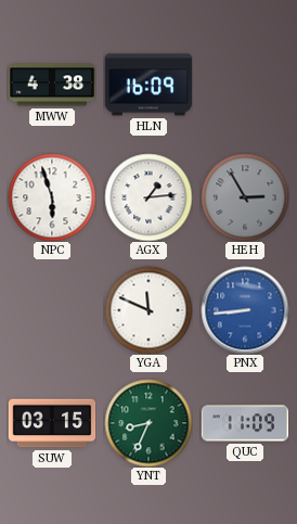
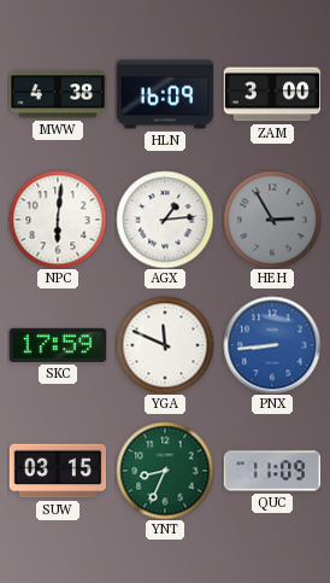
ZAM: none -> 3:00
NPC: 5:57 -> 6:01
SKC: none -> 17:59
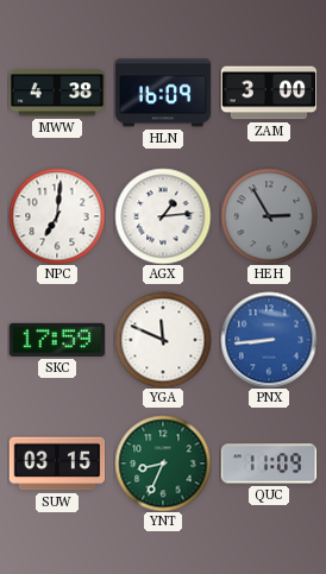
NPC: 6:01 -> 7:01
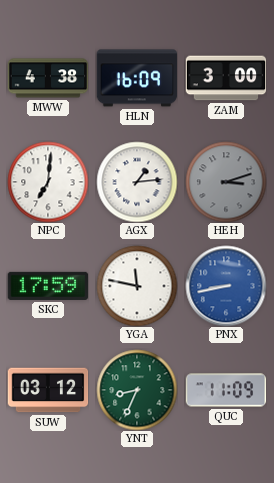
HEH: 2:55 -> 3:12
YGA: 11:49 -> 11:47
PNX: 8:44 -> 8:43
SUW: 03:15 -> 03:12
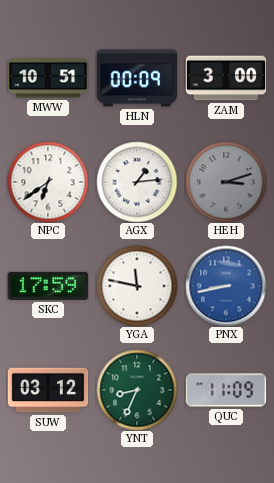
MWW: 4:38 -> 10:51
HLN: 16:09 -> 00:09
NPC: 7:01 -> 6:39
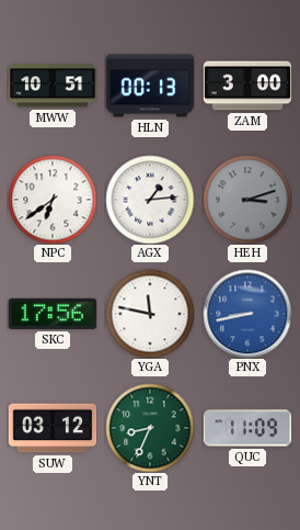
HLN: 00:09 -> 00:13
SKC: 17:59 -> 17:56
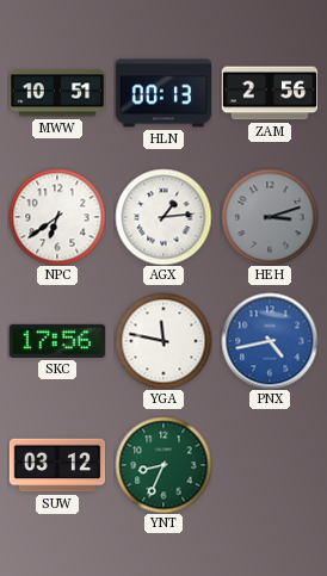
ZAM: 3:00 -> 2:56
PNX: 8:43 -> 4:43
QUC: 11:09 -> none
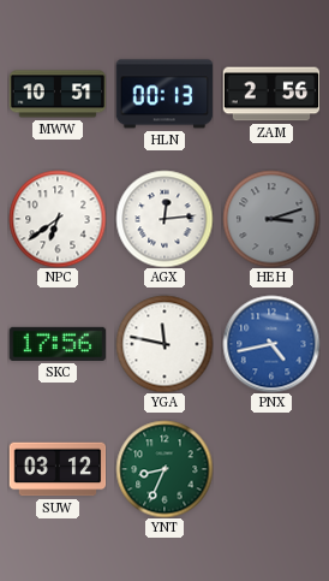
AGX: 1:14 -> 12:14
